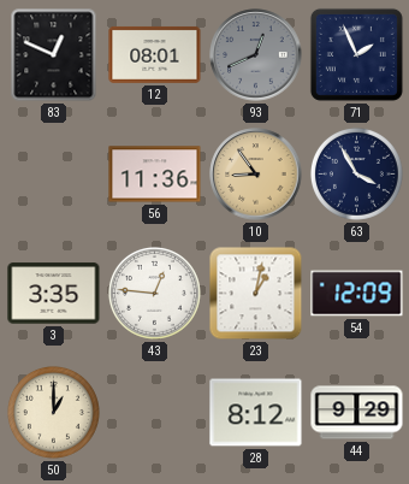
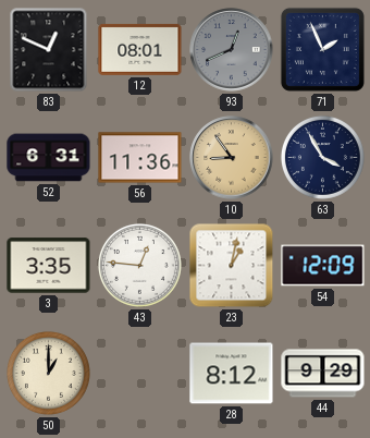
52: none -> 6:31
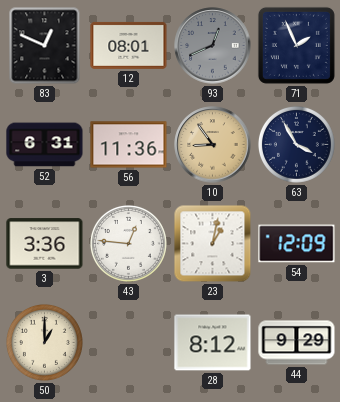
3: 3:35 -> 3:36
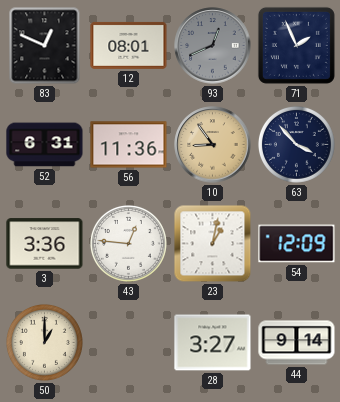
63: 3:55 -> 3:53
28: 8:12 -> 3:27
44: 9:29 -> 9:14
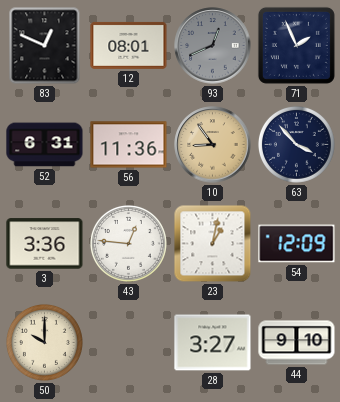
50: 1:00 -> 10:00
44: 9:14 -> 9:10
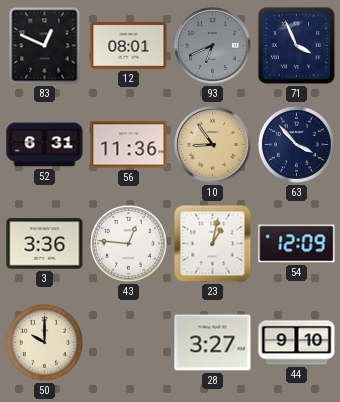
93: 12:41 -> 6:41
71: 1:56 -> 3:56
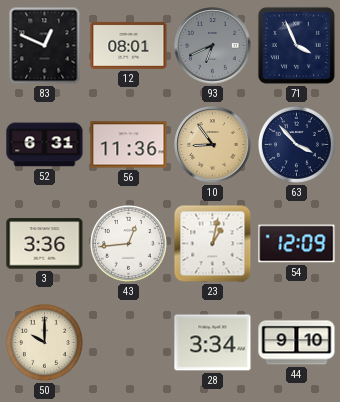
43: 12:46 -> 12:44
28: 3:27 -> 3:34
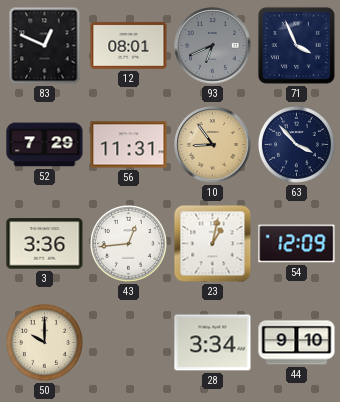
52: 6:31 -> 7:29
56: 11:36 -> 11:31
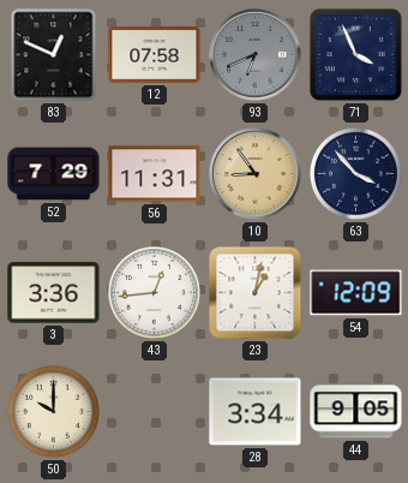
12: 08:01 -> 07:58
44: 9:10 -> 9:05
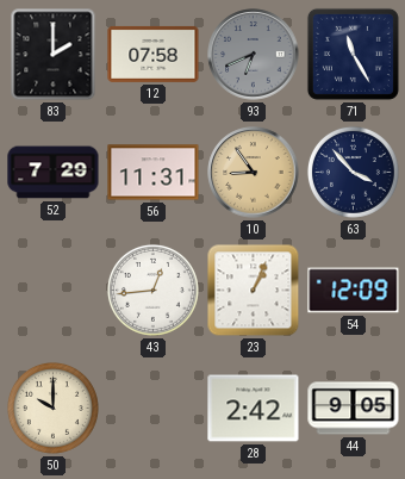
83: 12:49 -> 2:00
71: 3:56 -> 11:25
3: 3:36 -> none
23: 1:02 -> 1:04
28: 3:34 -> 2:42
